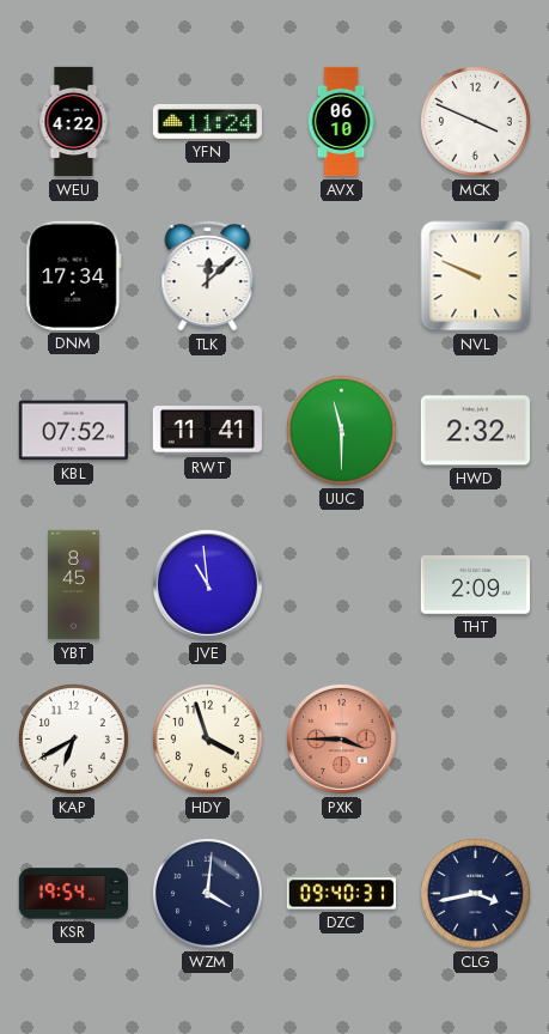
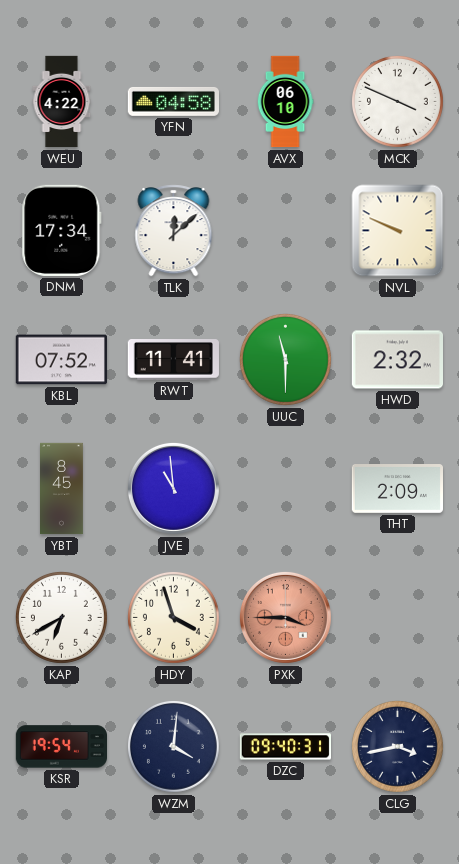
YFN: 11:24 -> 04:58
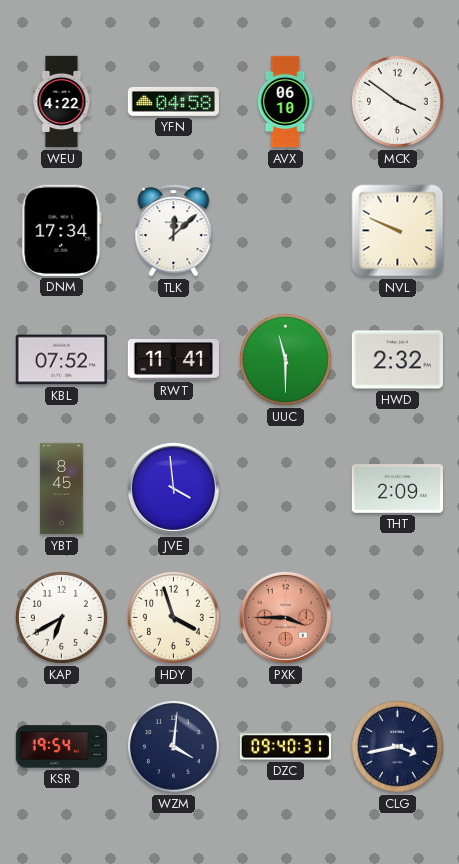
MCK: 3:49 -> 3:51
JVE: 10:59 -> 3:59
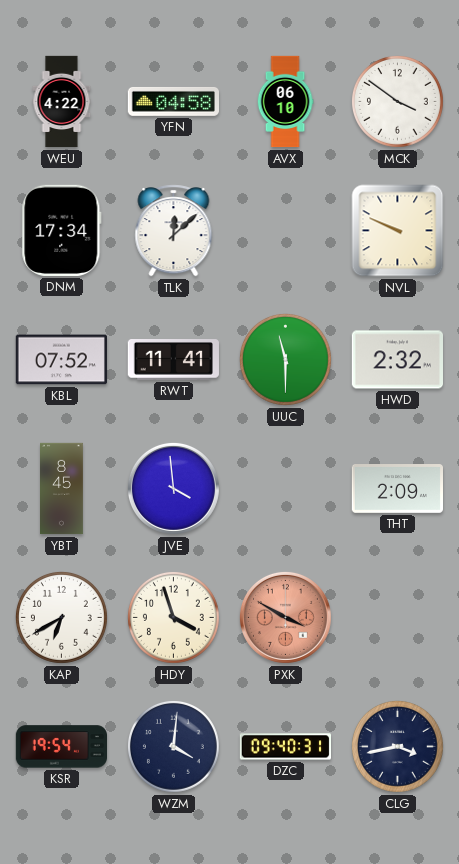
PXK: 3:45 -> 3:50
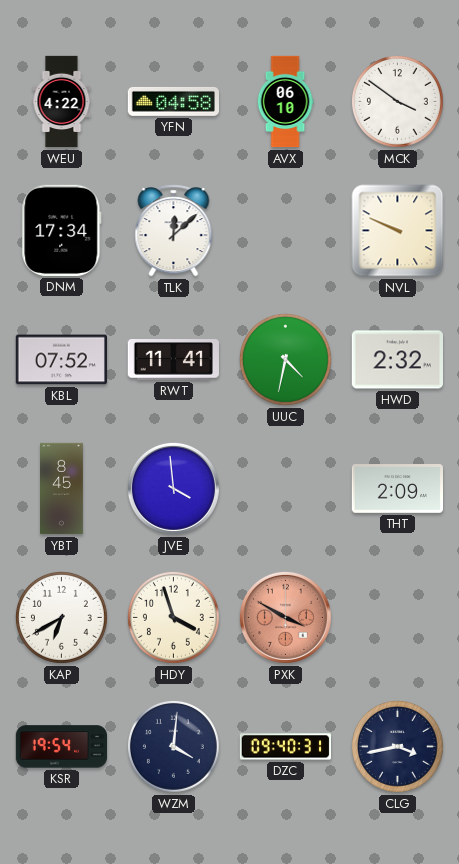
UUC: 11:30 -> 4:32
